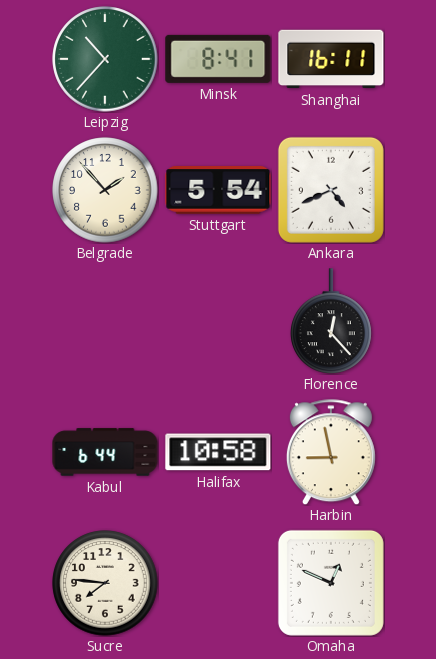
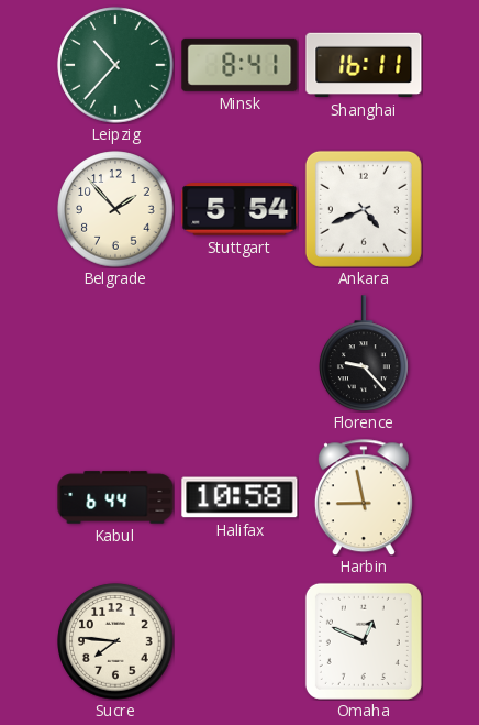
Florence: 12:23 -> 9:23
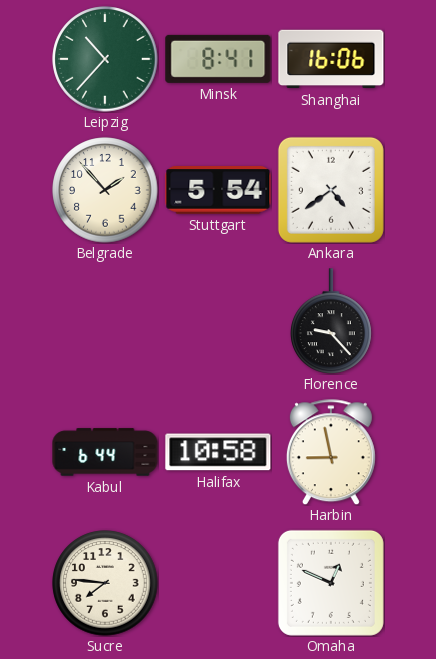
Shanghai: 16:11 -> 16:06
Ankara: 4:41 -> 4:39
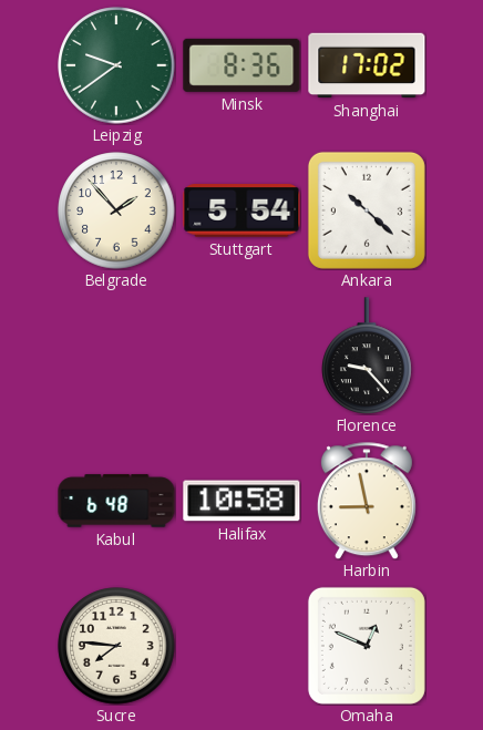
Leipzig: 10:37 -> 9:39
Minsk: 8:41 -> 8:36
Shanghai: 16:06 -> 17:02
Ankara: 4:39 -> 10:22
Kabul: 6:44 -> 6:48
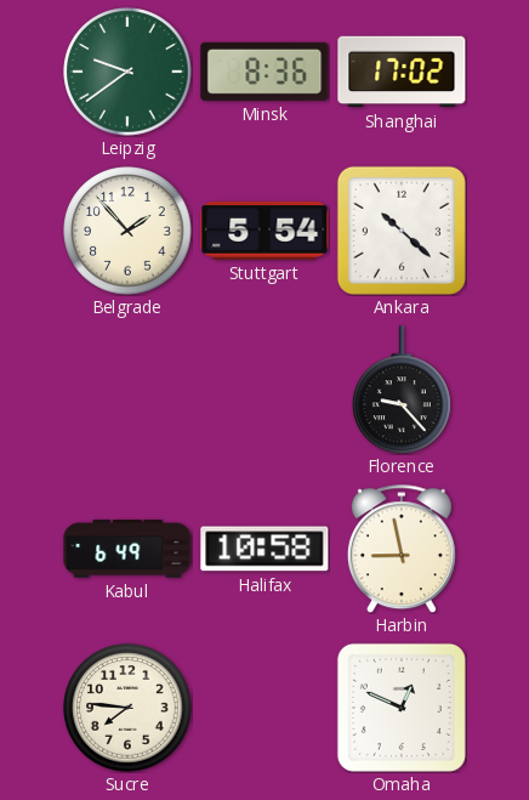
Kabul: 6:48 -> 6:49
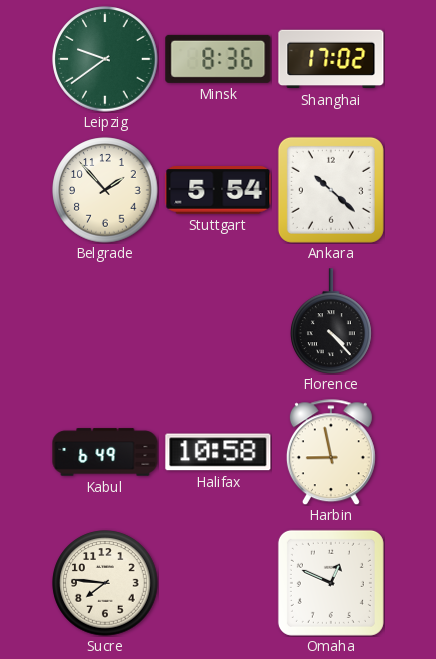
Florence: 9:23 -> 4:23
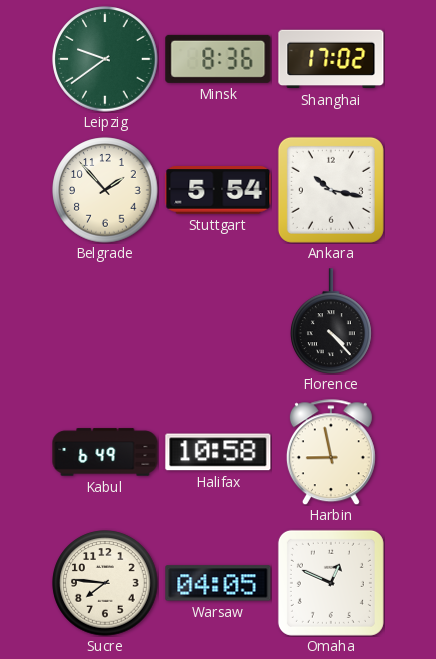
Ankara: 10:22 -> 10:17
Warsaw: none -> 04:05
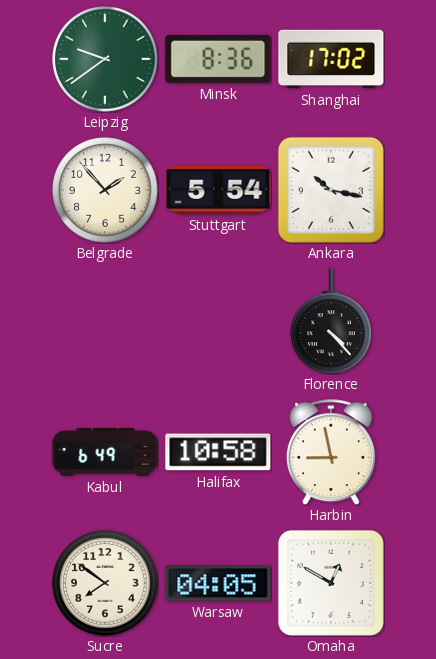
Sucre: 7:46 -> 7:51
Omaha: 12:49 -> 12:50
